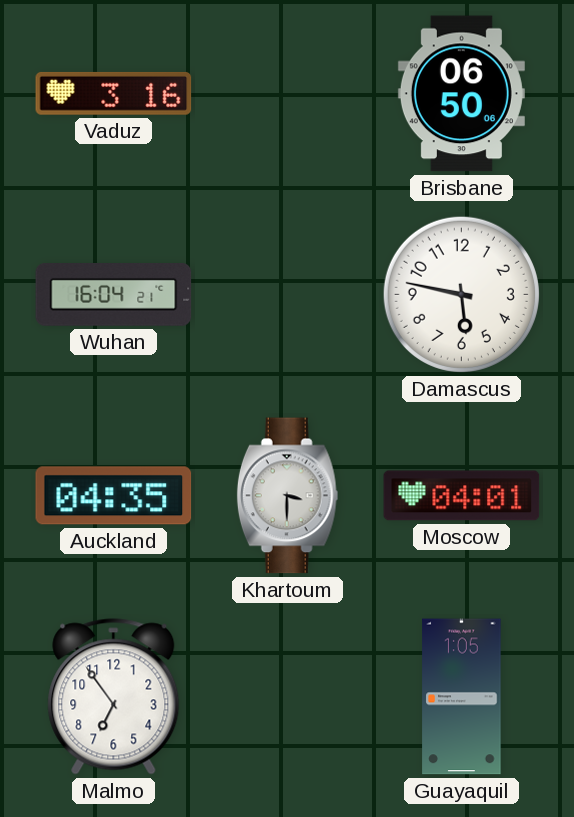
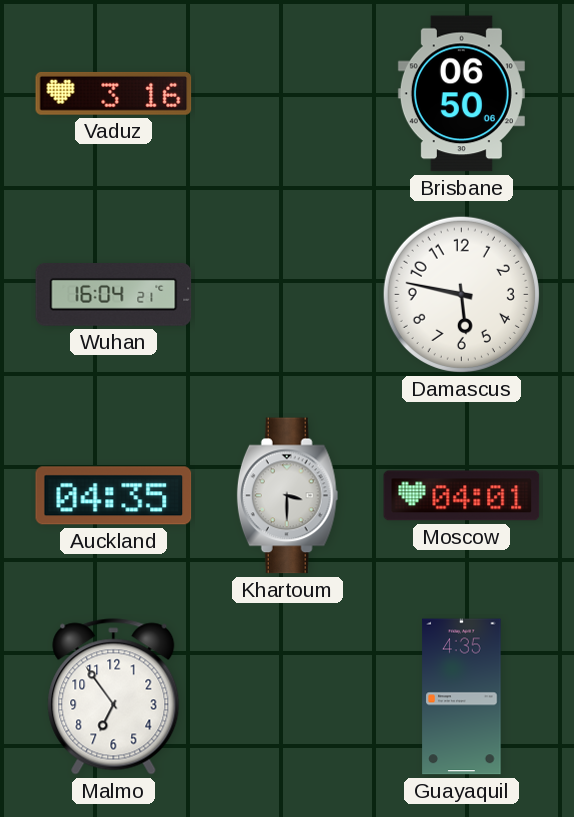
Guayaquil: 1:05 -> 4:35
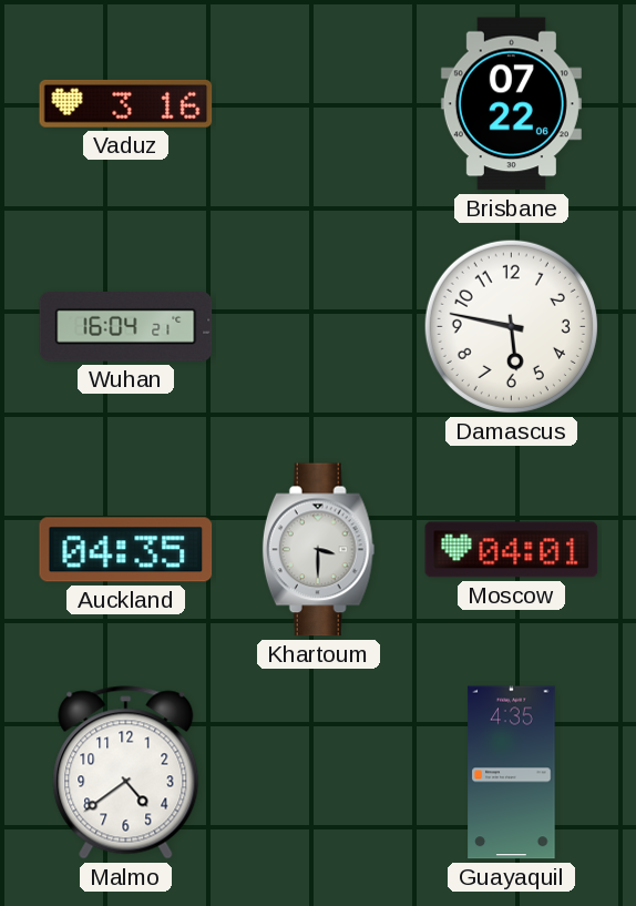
Brisbane: 06:50 -> 07:22
Malmo: 6:54 -> 4:39
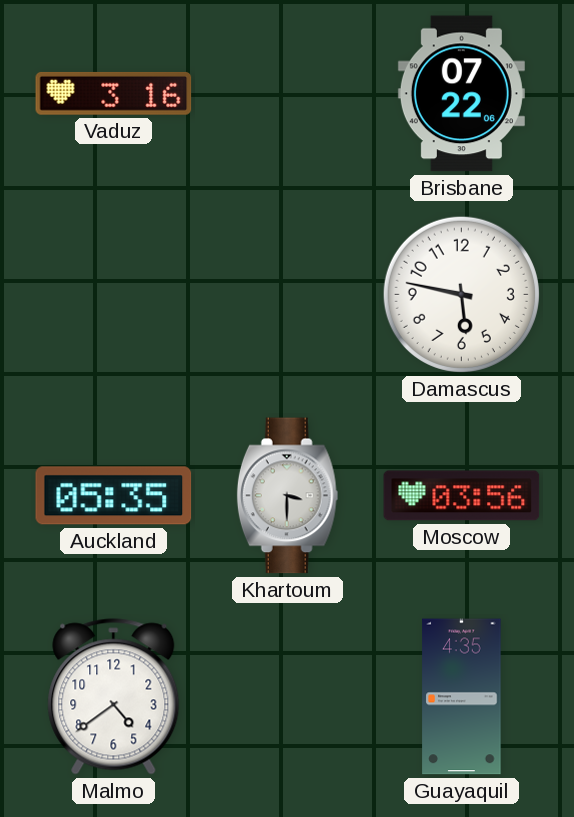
Wuhan: 16:04 -> none
Auckland: 04:35 -> 05:35
Moscow: 04:01 -> 03:56
